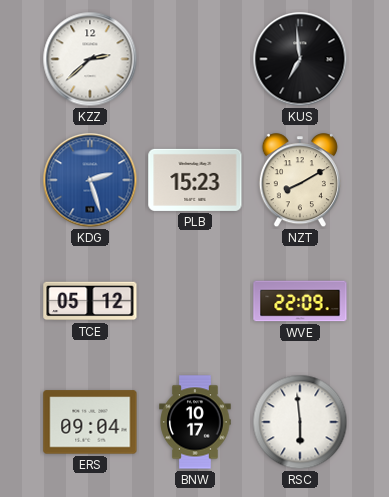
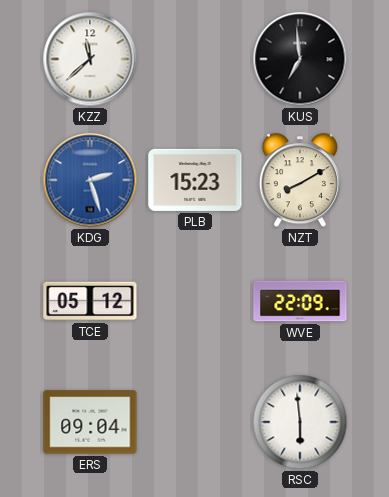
KZZ: 2:38 -> 11:38
BNW: 10:17 -> none
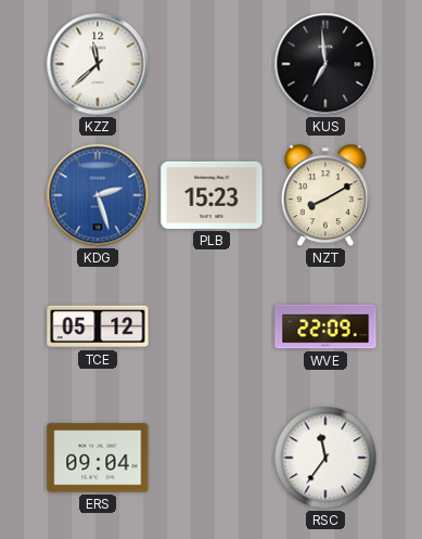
RSC: 5:59 -> 11:36
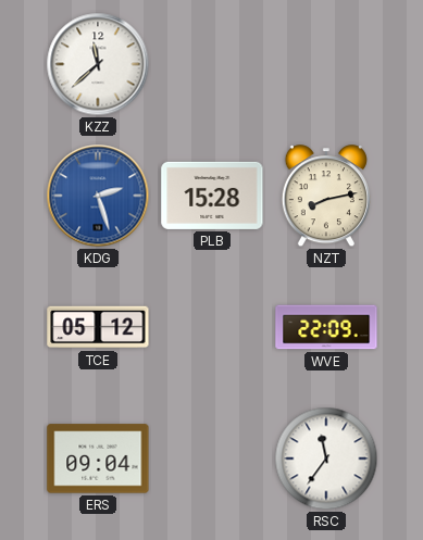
KUS: 6:59 -> none
PLB: 15:23 -> 15:28
NZT: 8:10 -> 8:13
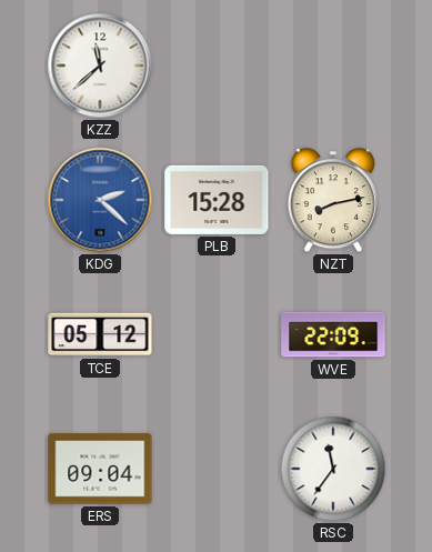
KDG: 2:27 -> 2:22
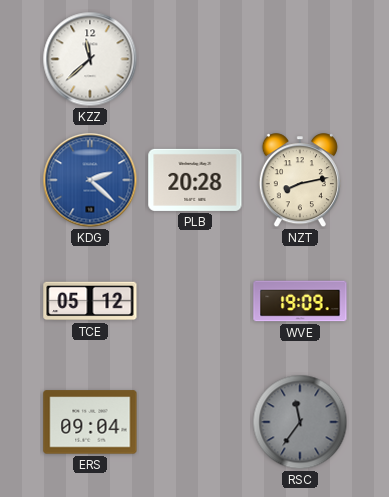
PLB: 15:28 -> 20:28
WVE: 22:09 -> 19:09
RSC dial: white -> grey
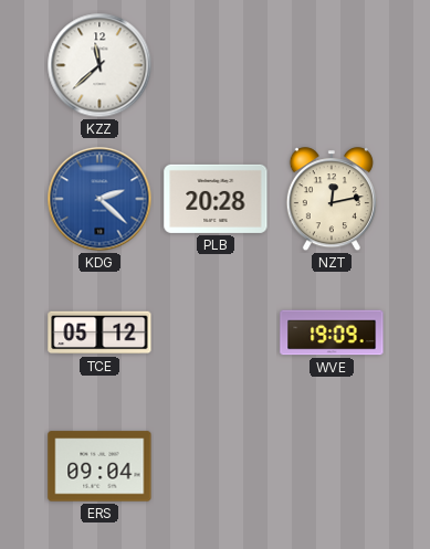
NZT: 8:13 -> 12:13
RSC: 11:36 -> none
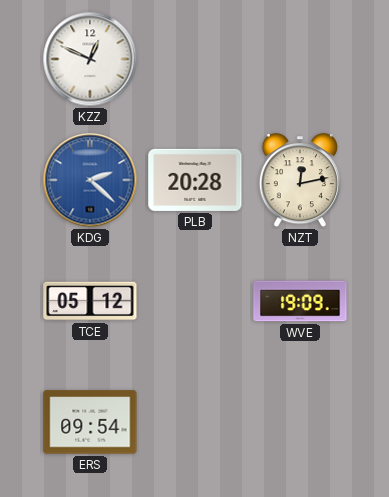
KZZ: 11:38 -> 12:49
ERS: 09:04 -> 09:54
